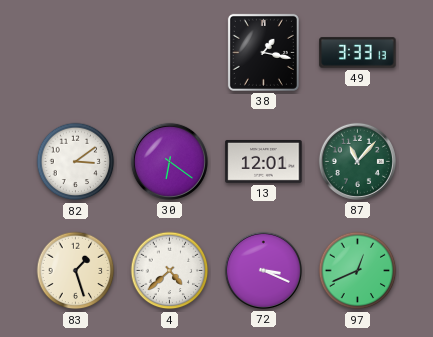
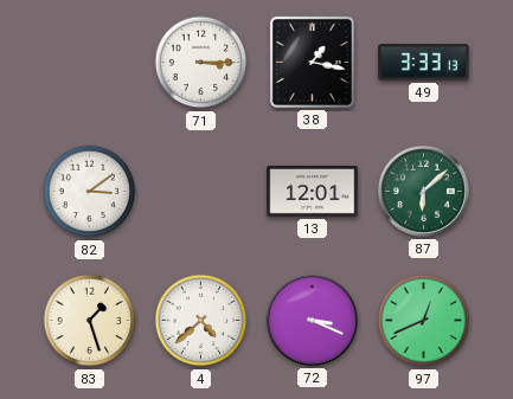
71: none -> 3:15
30: 6:21 -> none
87: 11:07 -> 6:08
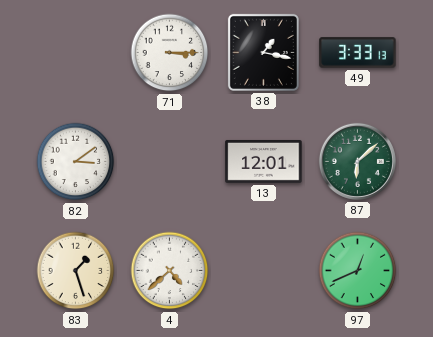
72: 3:19 -> none
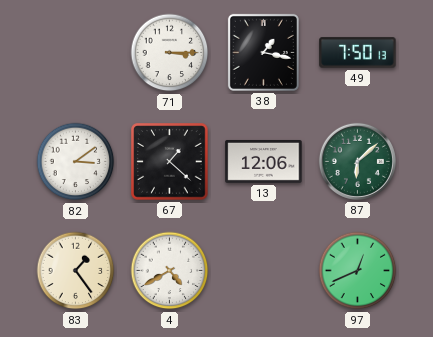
49: 3:33 -> 7:50
67: none -> 1:22
13: 12:01 -> 12:06
83: 1:27 -> 1:24
4: 4:38 -> 4:40
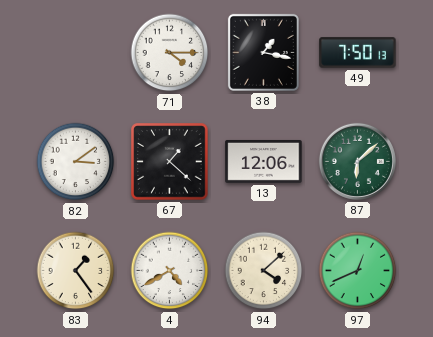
71: 3:15 -> 4:15
94: none -> 4:08
